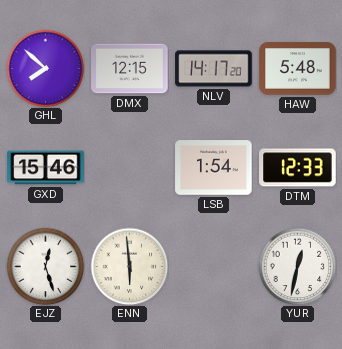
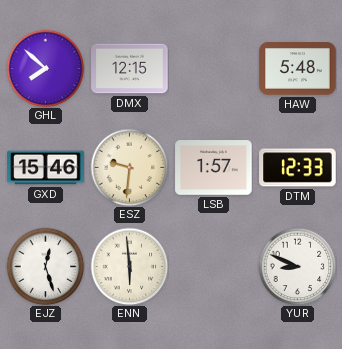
NLV: 14:17 -> none
ESZ: none -> 9:31
LSB: 1:54 -> 1:57
YUR: 12:32 -> 8:49
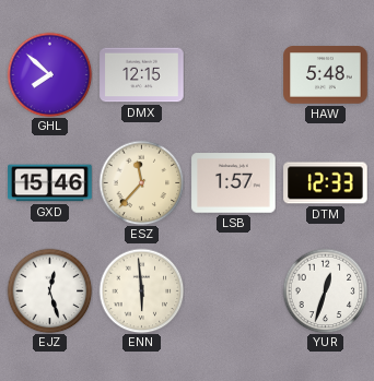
ESZ: 9:31 -> 11:37
YUR: 8:49 -> 12:33
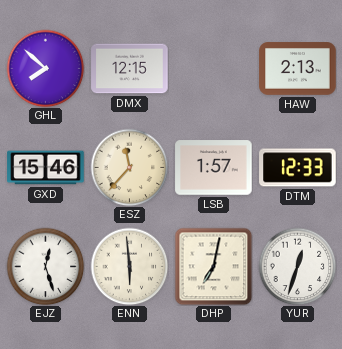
HAW: 5:48 -> 2:13
DHP: none -> 7:02
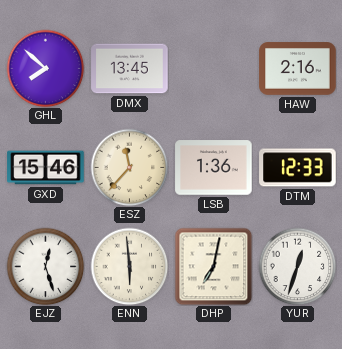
DMX: 12:15 -> 13:45
HAW: 2:13 -> 2:16
LSB: 1:57 -> 1:36
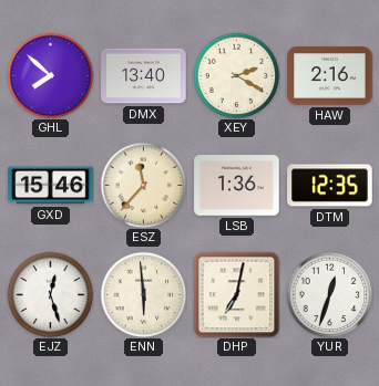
DMX: 13:45 -> 13:40
XEY: none -> 2:20
DTM: 12:33 -> 12:35
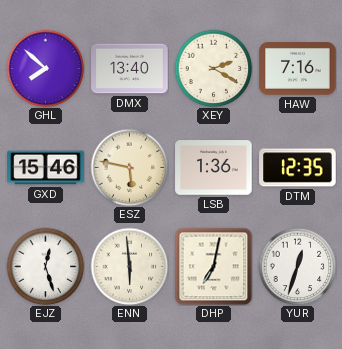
HAW: 2:16 -> 7:16
ESZ: 11:37 -> 5:47
